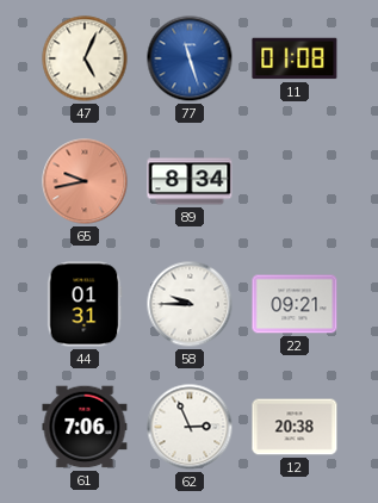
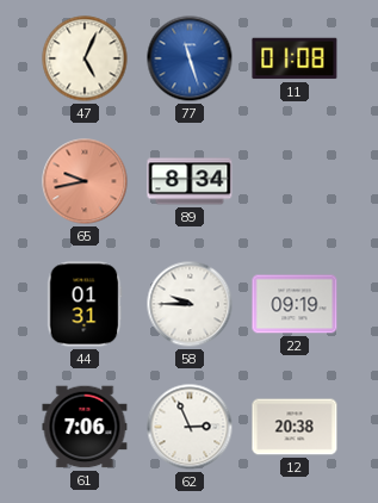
22: 09:21 -> 09:19
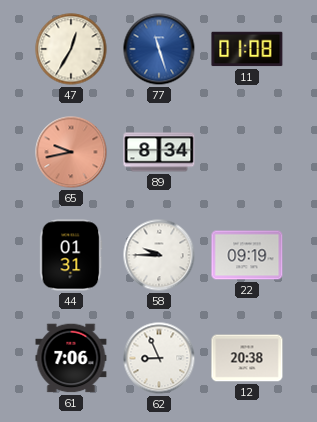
47: 5:04 -> 12:35
62: 2:56 -> 8:56
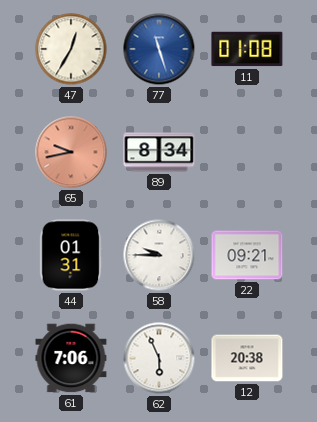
22: 09:19 -> 09:21
62: 8:56 -> 5:56
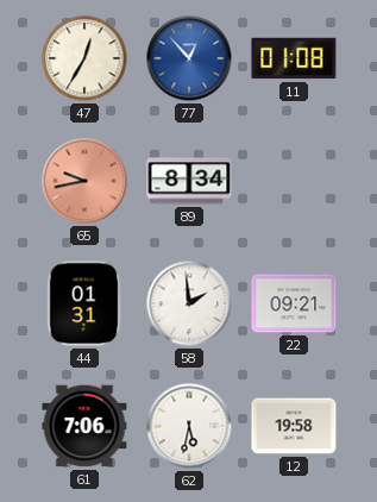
77: 11:27 -> 12:53
58: 9:45 -> 1:59
62: 5:56 -> 5:32
12: 20:38 -> 19:58
